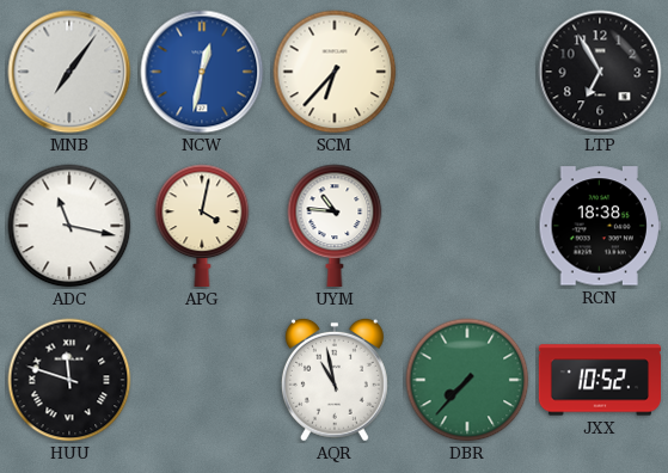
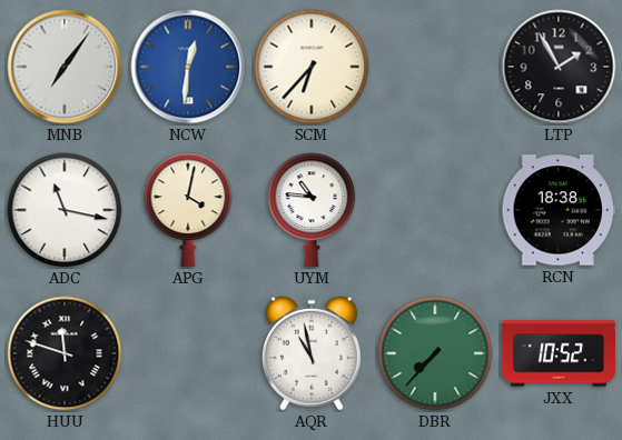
NCW: 12:32 -> 12:31
LTP: 6:55 -> 1:55
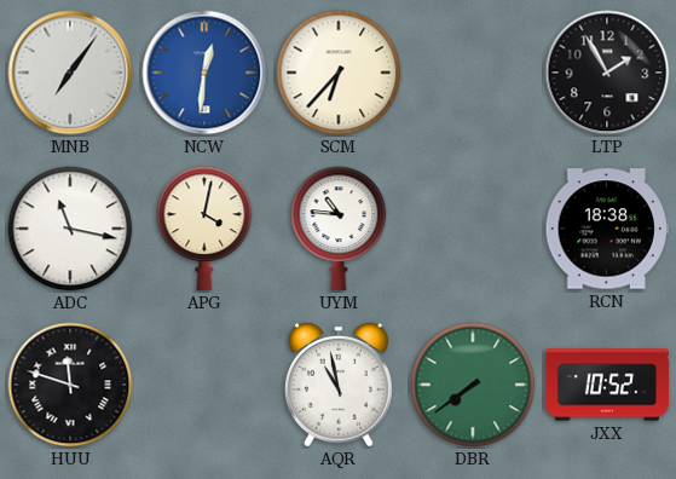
DBR: 7:37 -> 7:39
